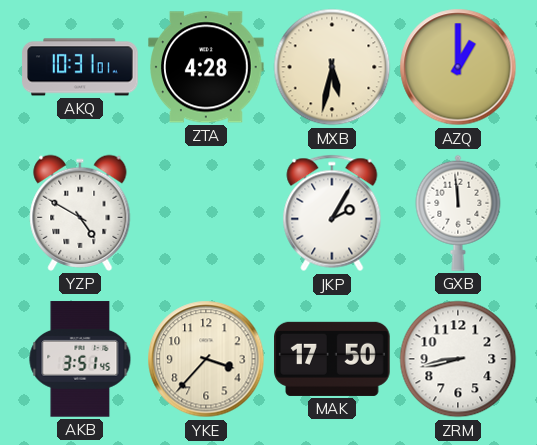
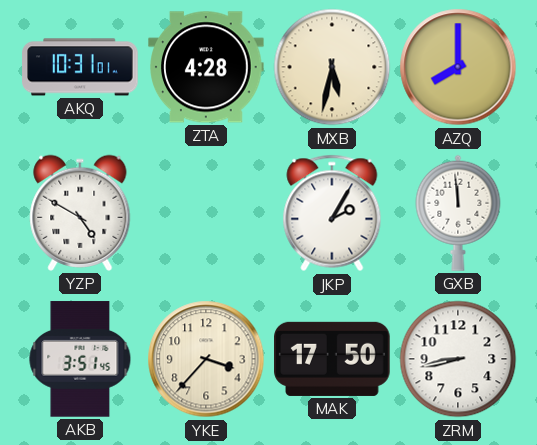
AZQ: 1:00 -> 8:00
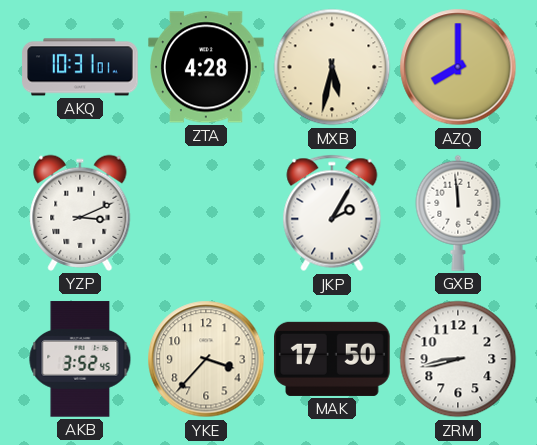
YZP: 4:50 -> 3:11
AKB: 3:51 -> 3:52
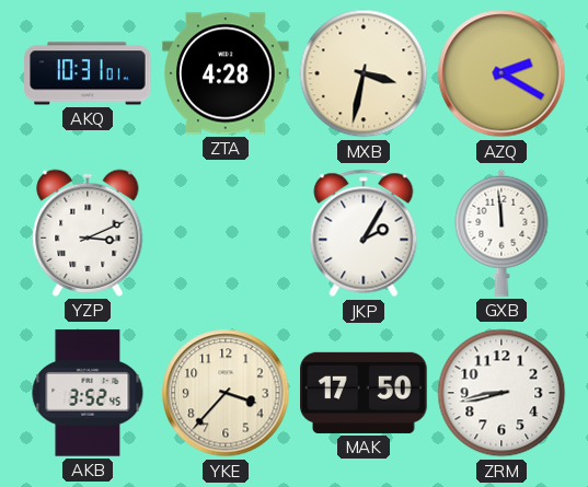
MXB: 5:32 -> 3:32
AZQ: 8:00 -> 2:20
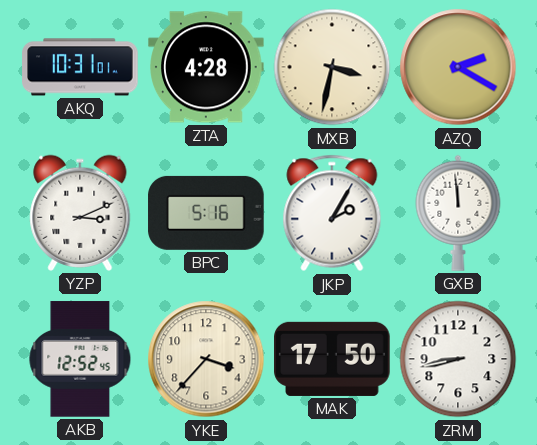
BPC: none -> 5:16
AKB: 3:52 -> 12:52
